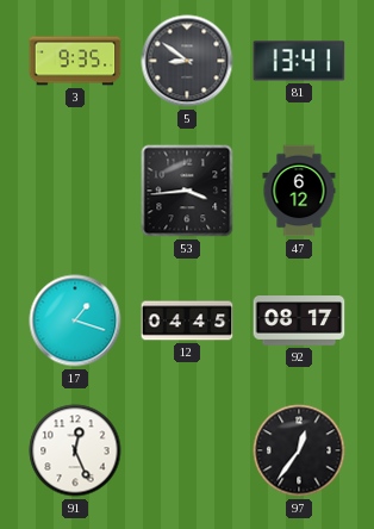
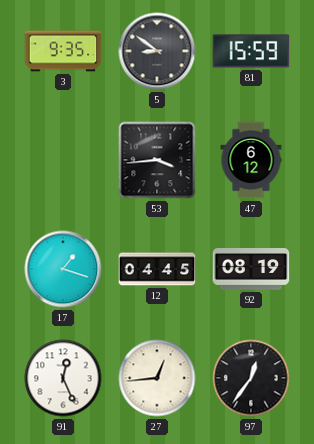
81: 13:41 -> 15:59
92: 08:17 -> 08:19
27: none -> 12:44
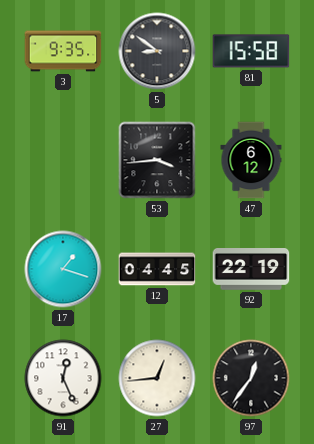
81: 15:59 -> 15:58
92: 08:19 -> 22:19
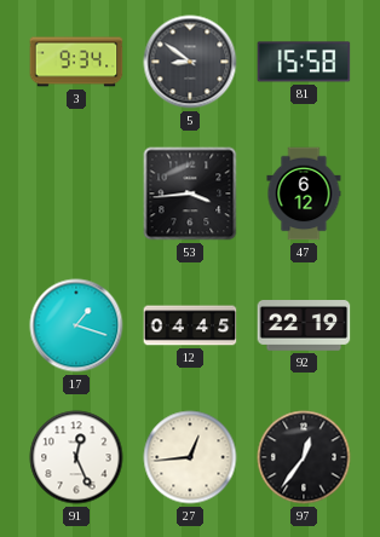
3: 9:35 -> 9:34
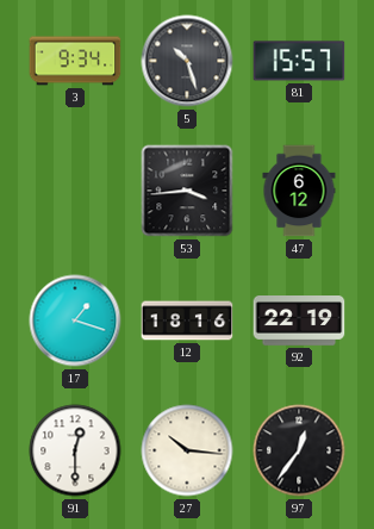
5: 8:51 -> 10:27
81: 15:58 -> 15:57
12: 04:45 -> 18:16
91: 12:26 -> 12:30
27: 12:44 -> 10:16
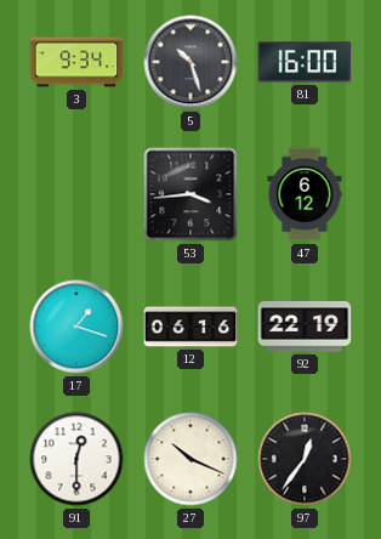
81: 15:57 -> 16:00
12: 18:16 -> 06:16
27: 10:16 -> 10:19
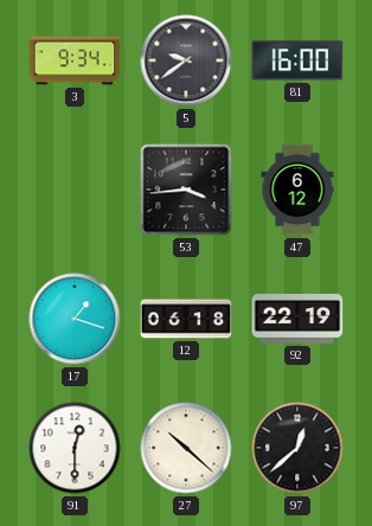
5: 10:27 -> 9:39
12: 06:16 -> 06:18
27: 10:19 -> 10:22
97: 12:36 -> 12:38
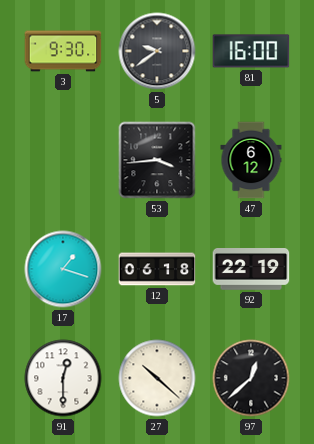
3: 9:34 -> 9:30
